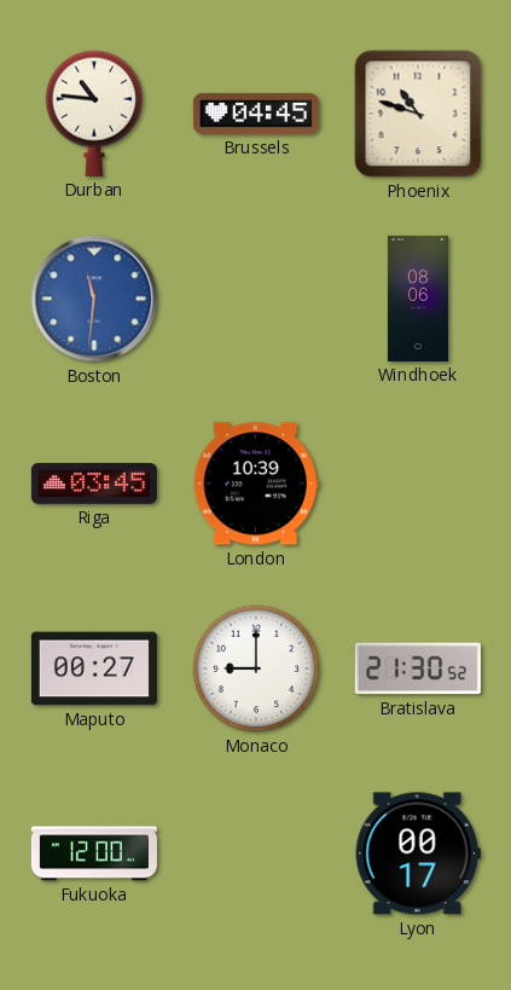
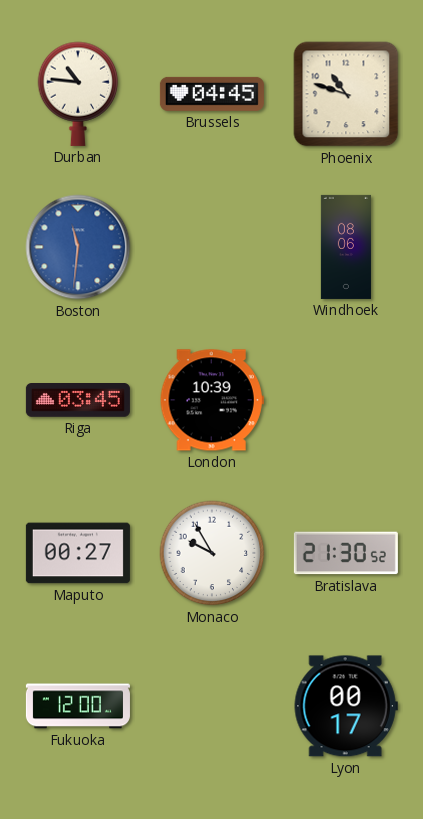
Monaco: 9:00 -> 9:55
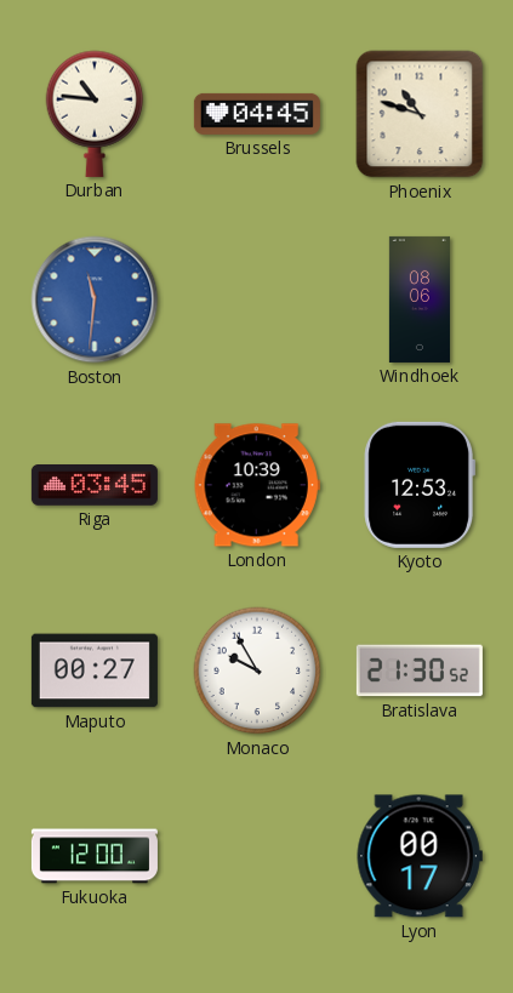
Kyoto: none -> 12:53
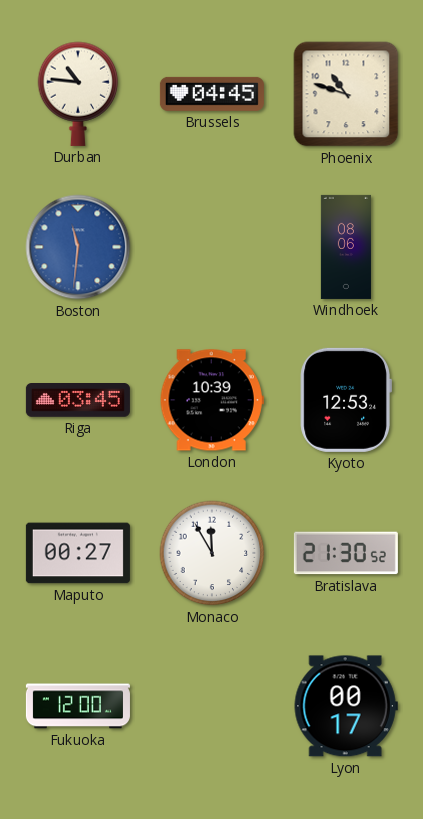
Monaco: 9:55 -> 11:55
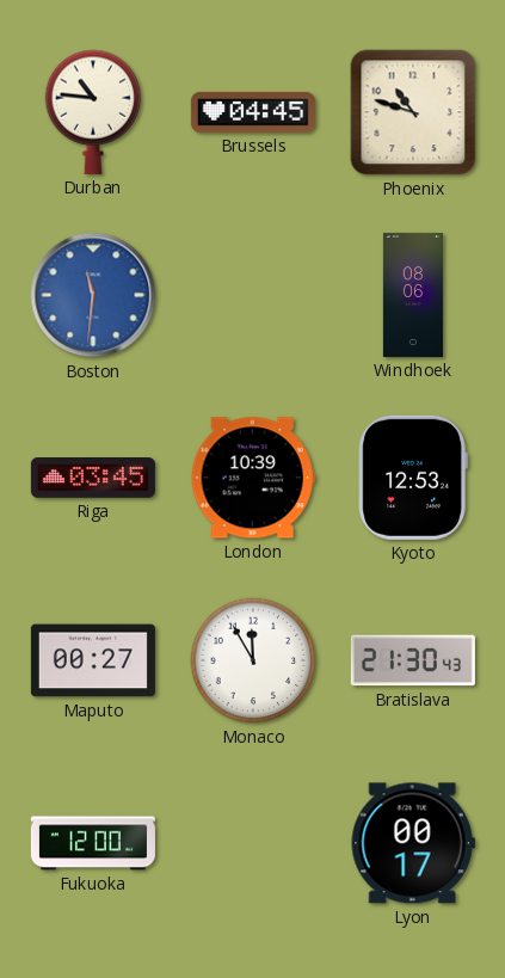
Bratislava: 21:30:52 -> 21:30:43
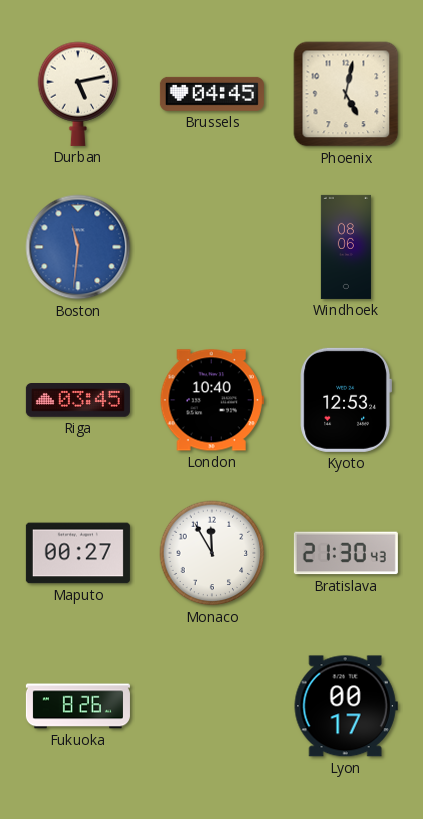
Durban: 10:46 -> 5:13
Phoenix: 10:48 -> 5:02
London: 10:39 -> 10:40
Fukuoka: 12:00 -> 8:26
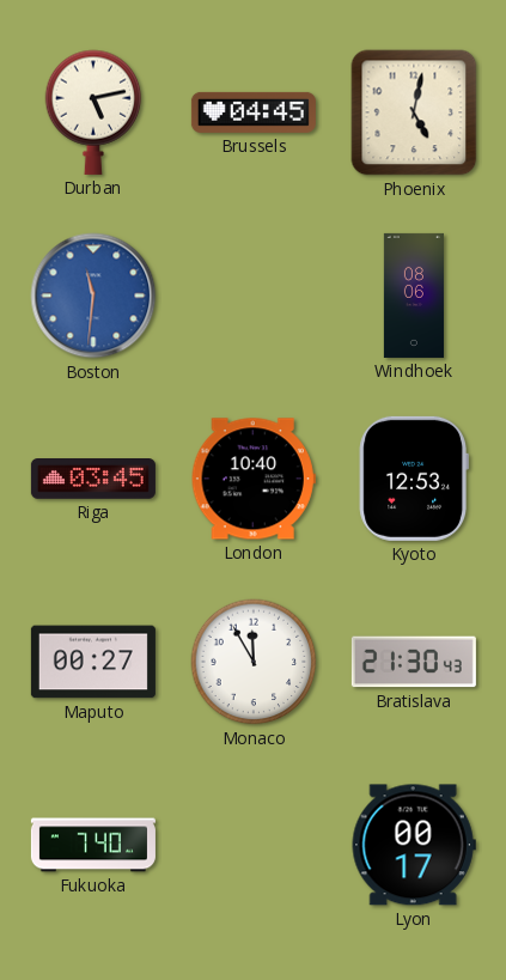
Fukuoka: 8:26 -> 7:40
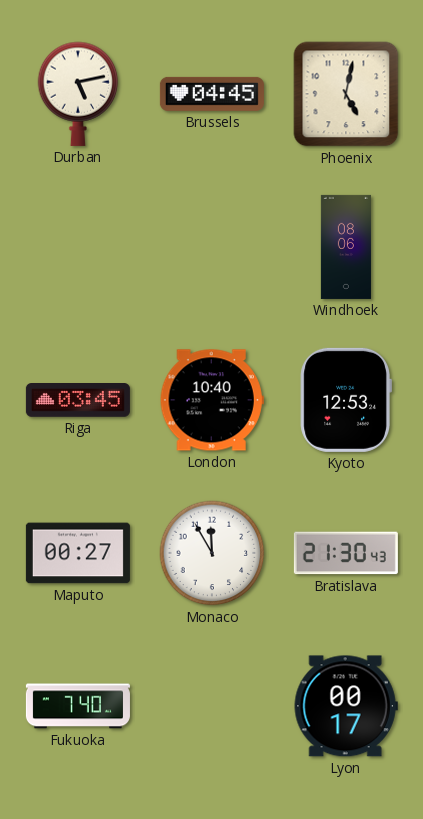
Boston: 11:31 -> none
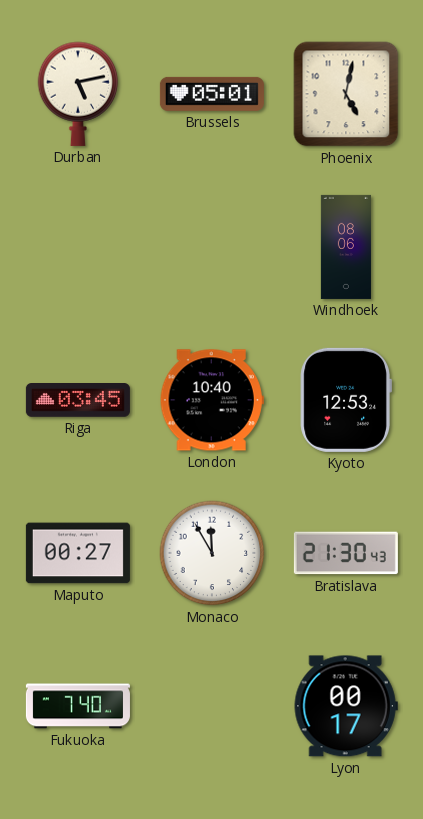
Brussels: 04:45 -> 05:01
